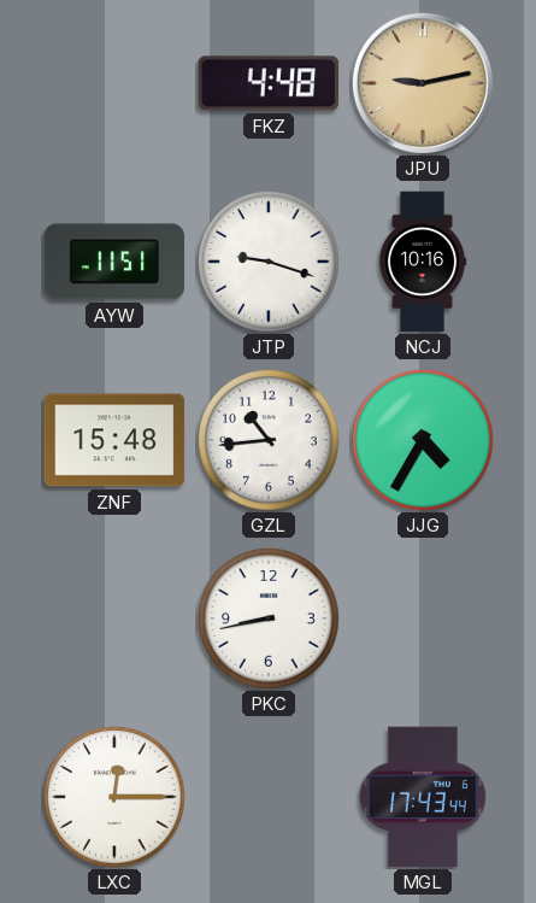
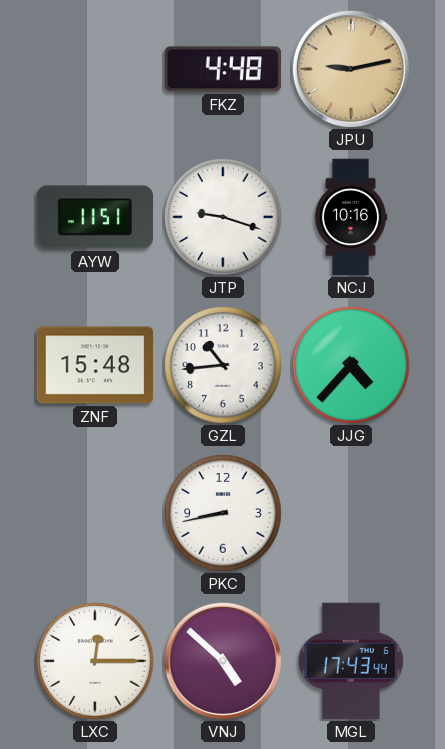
JJG: 4:35 -> 4:37
VNJ: none -> 4:52
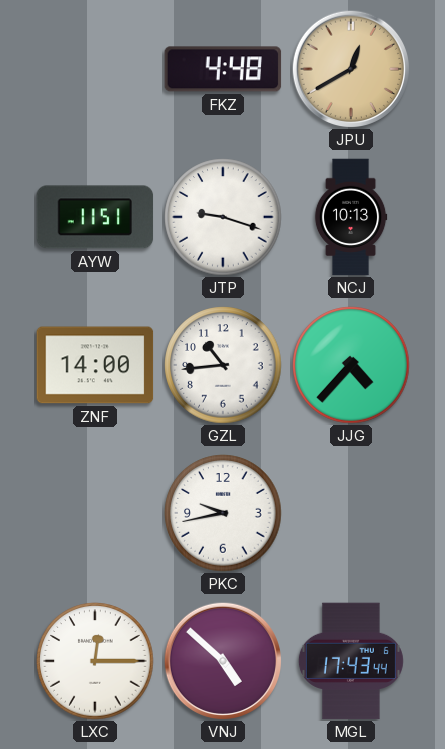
JPU: 9:13 -> 12:40
NCJ: 10:16 -> 10:13
ZNF: 15:48 -> 14:00
PKC: 8:43 -> 9:43
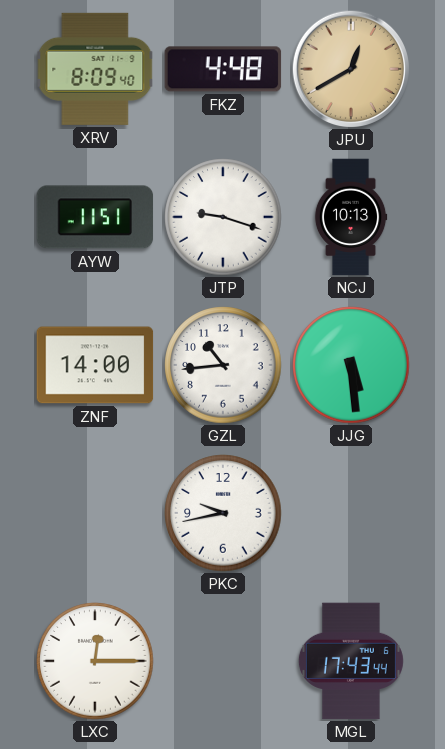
XRV: none -> 8:09
JJG: 4:37 -> 5:29
VNJ: 4:52 -> none
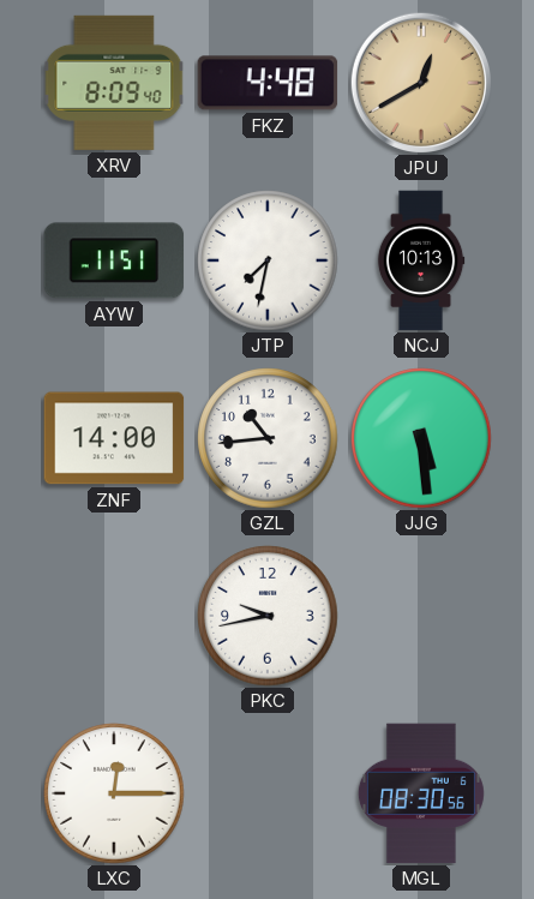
JTP: 9:18 -> 7:32
MGL: 17:43 -> 08:30
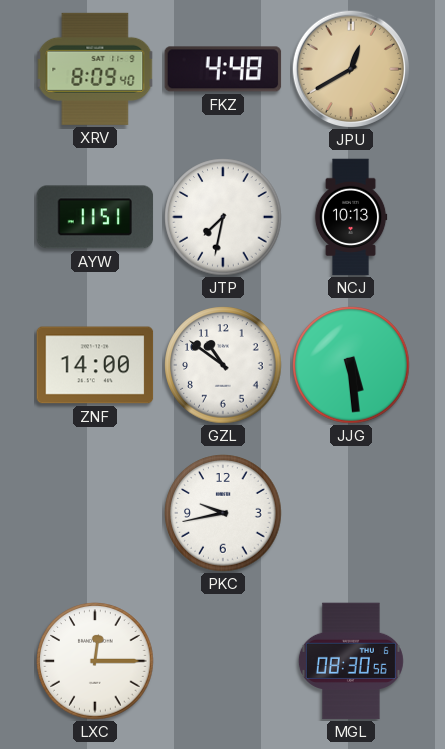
GZL: 10:44 -> 10:51
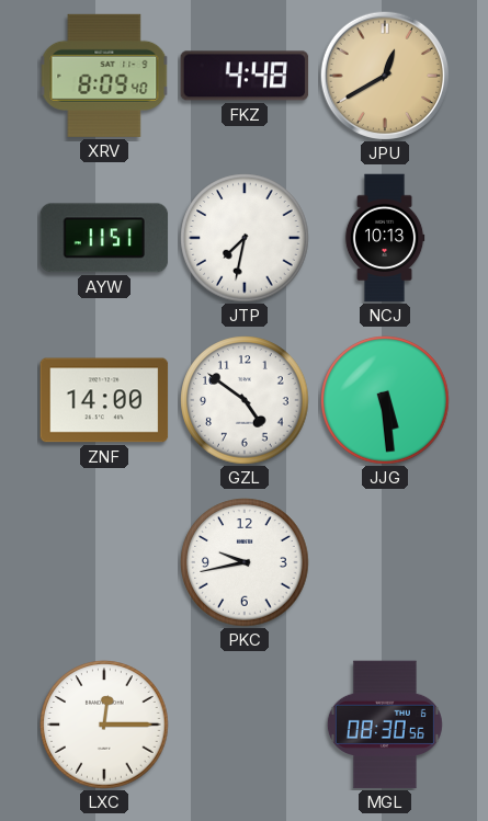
GZL: 10:51 -> 4:51
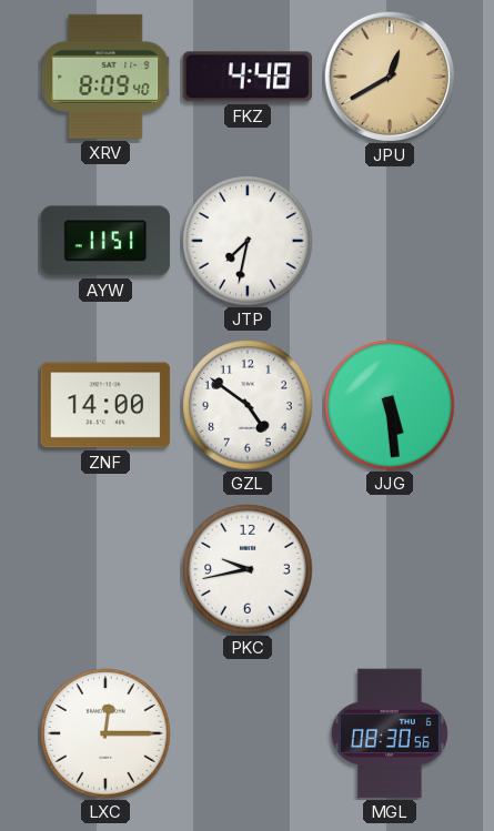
NCJ: 10:13 -> none
